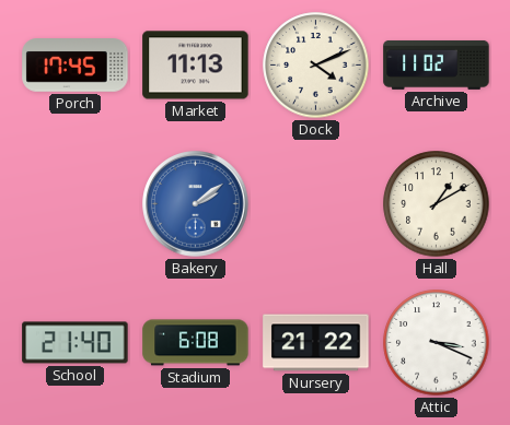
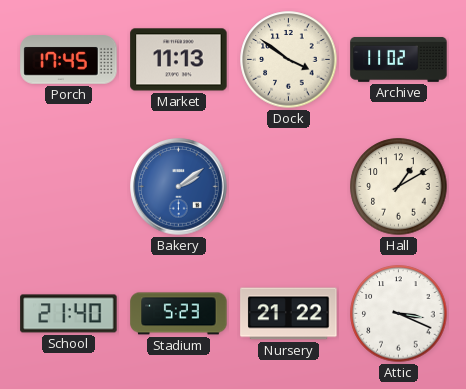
Dock: 4:11 -> 3:51
Stadium: 6:08 -> 5:23
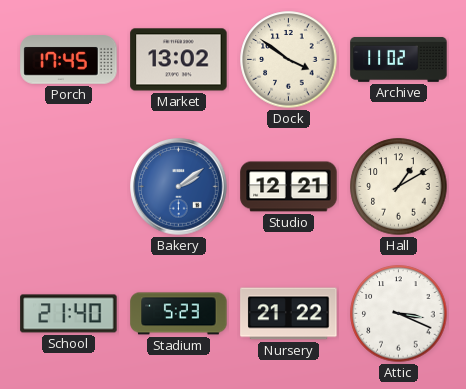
Market: 11:13 -> 13:02
Studio: none -> 12:21
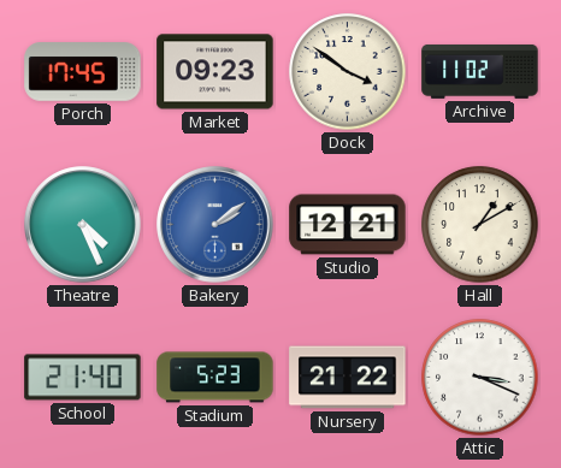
Market: 13:02 -> 09:23
Theatre: none -> 4:26
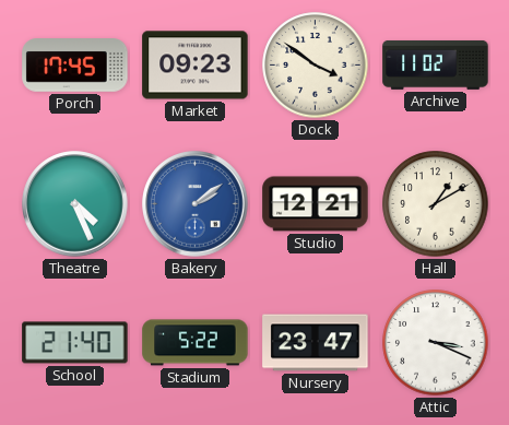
Stadium: 5:23 -> 5:22
Nursery: 21:22 -> 23:47
